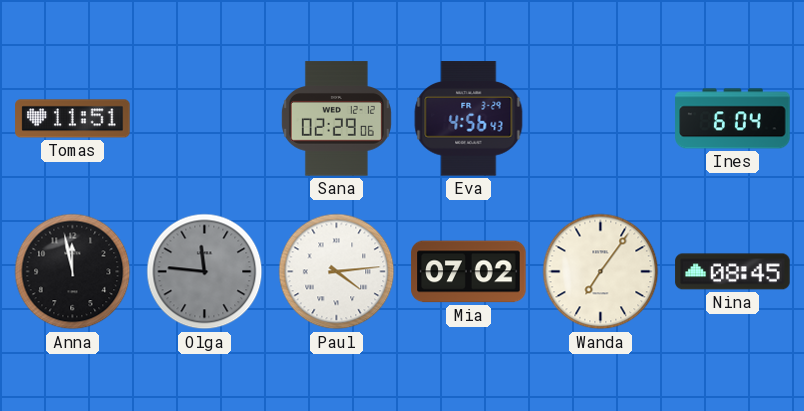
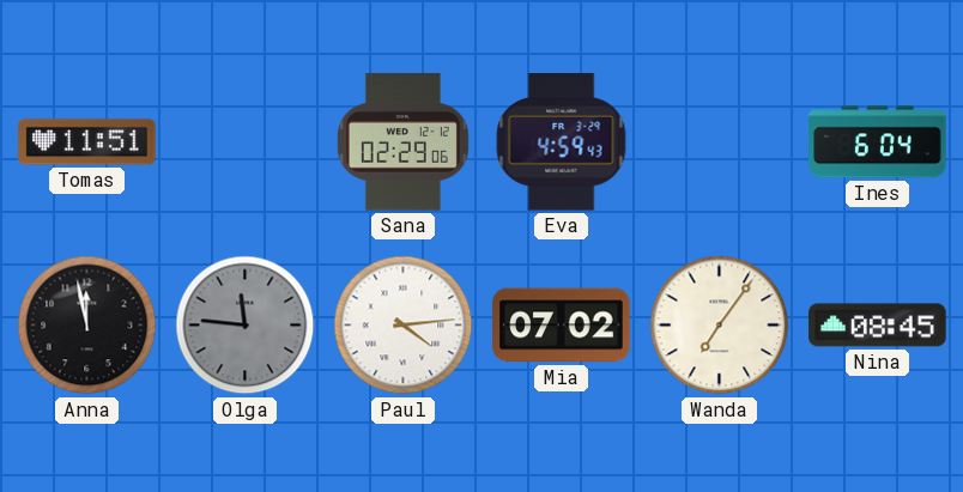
Eva: 4:56 -> 4:59
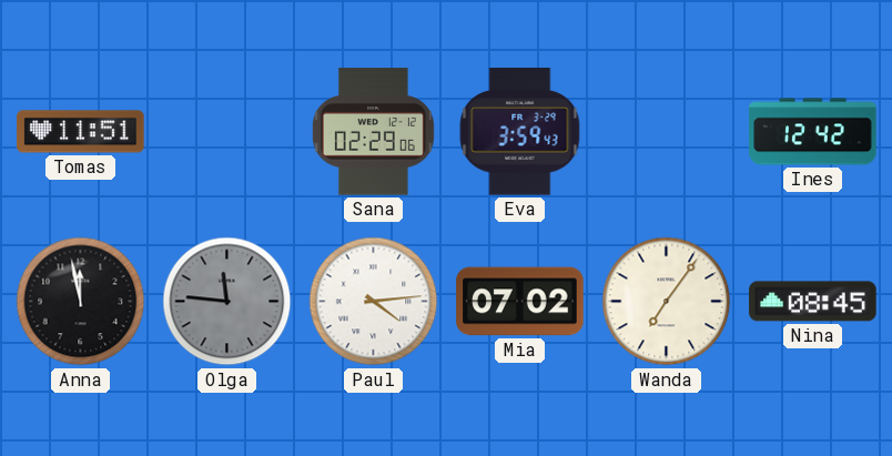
Eva: 4:59 -> 3:59
Ines: 6:04 -> 12:42
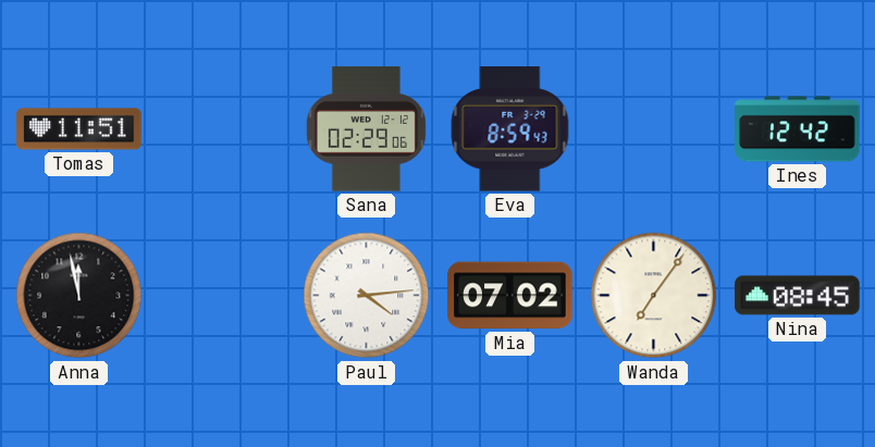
Eva: 3:59 -> 8:59
Olga: 11:46 -> none
